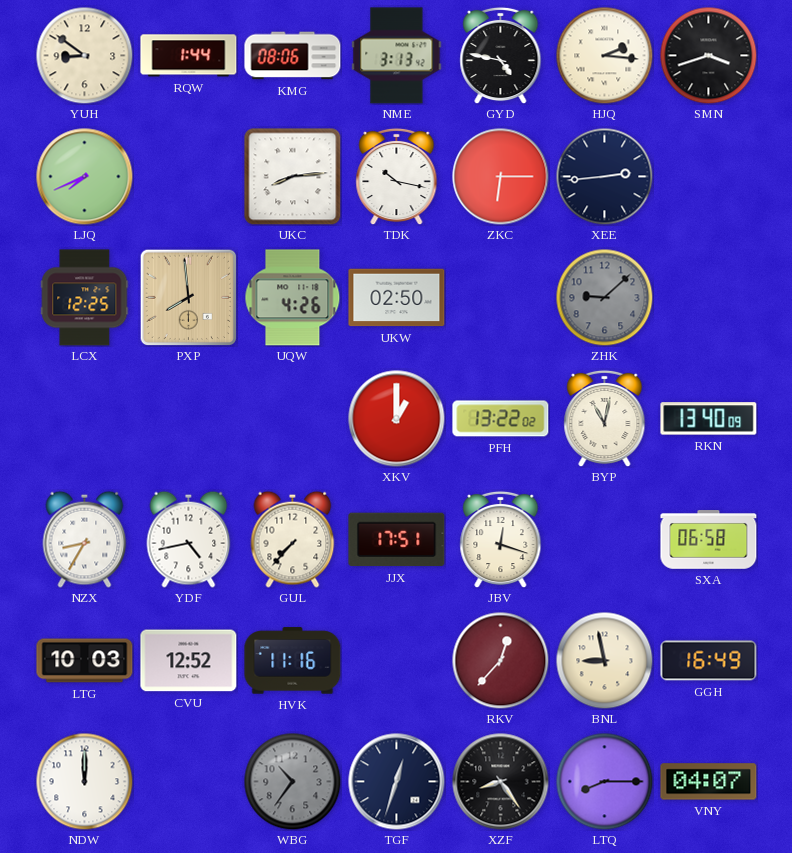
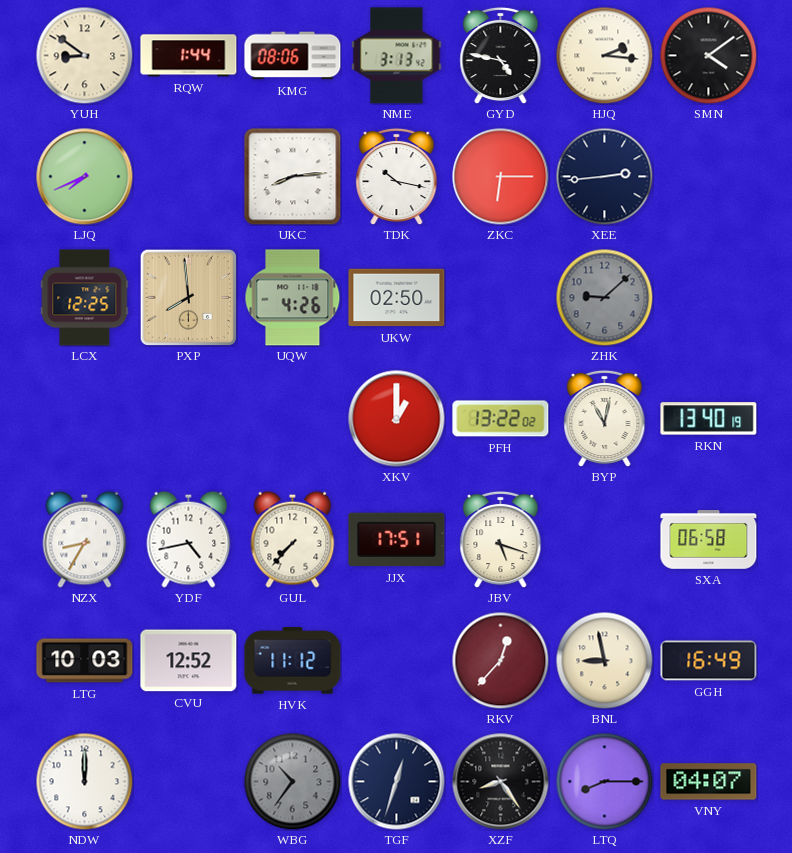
SMN: 3:42 -> 4:09
RKN: 13:40:09 -> 13:40:19
JBV: 12:18 -> 5:18
HVK: 11:16 -> 11:12
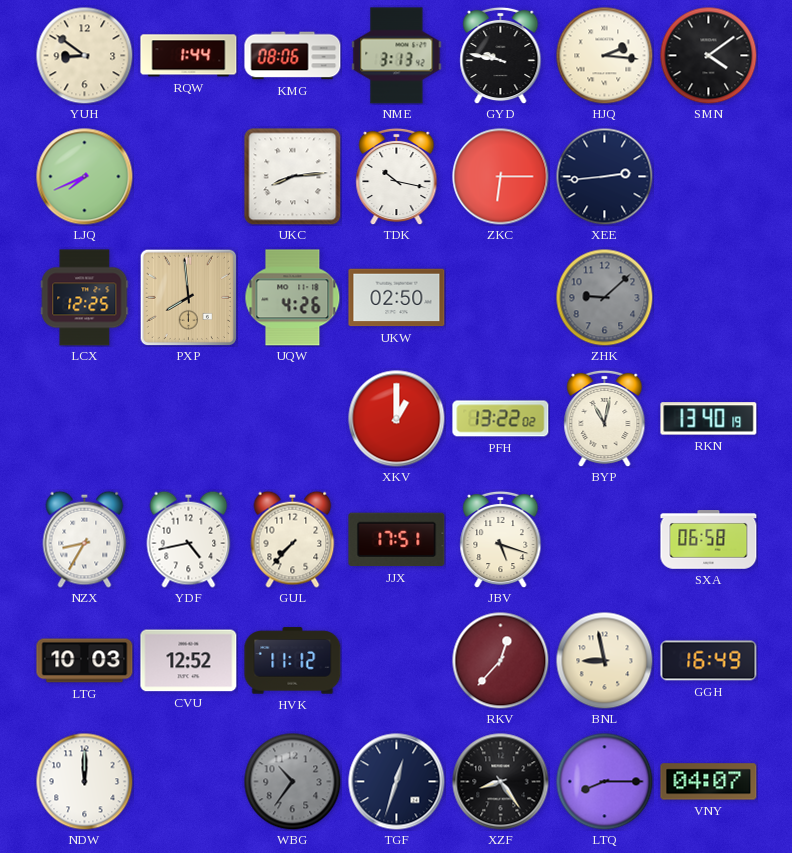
GYD: 4:47 -> 9:47
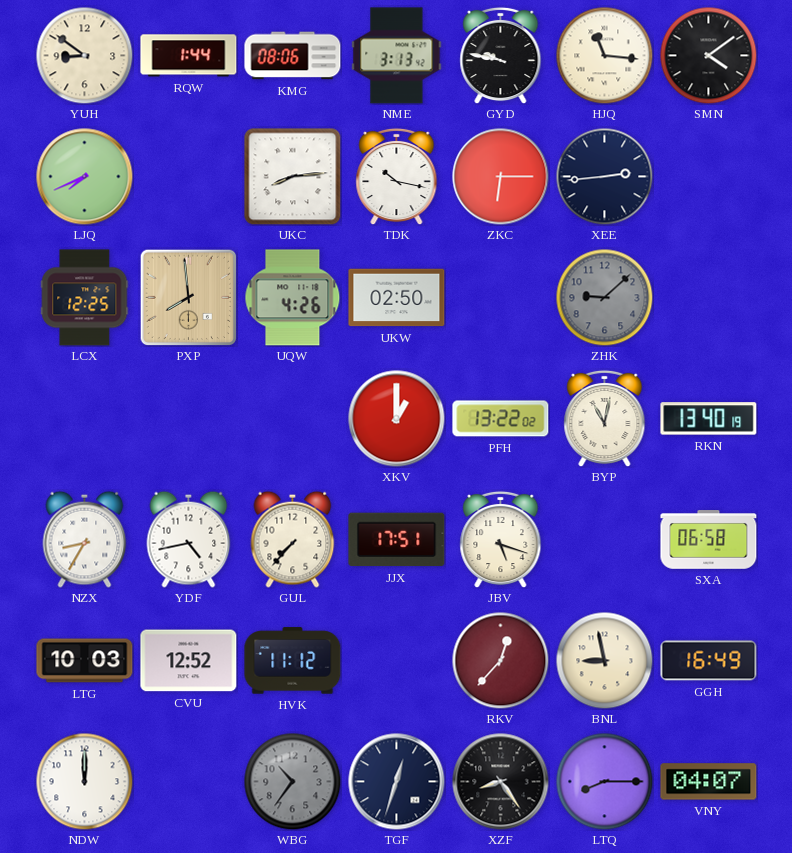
HJQ: 2:16 -> 11:16
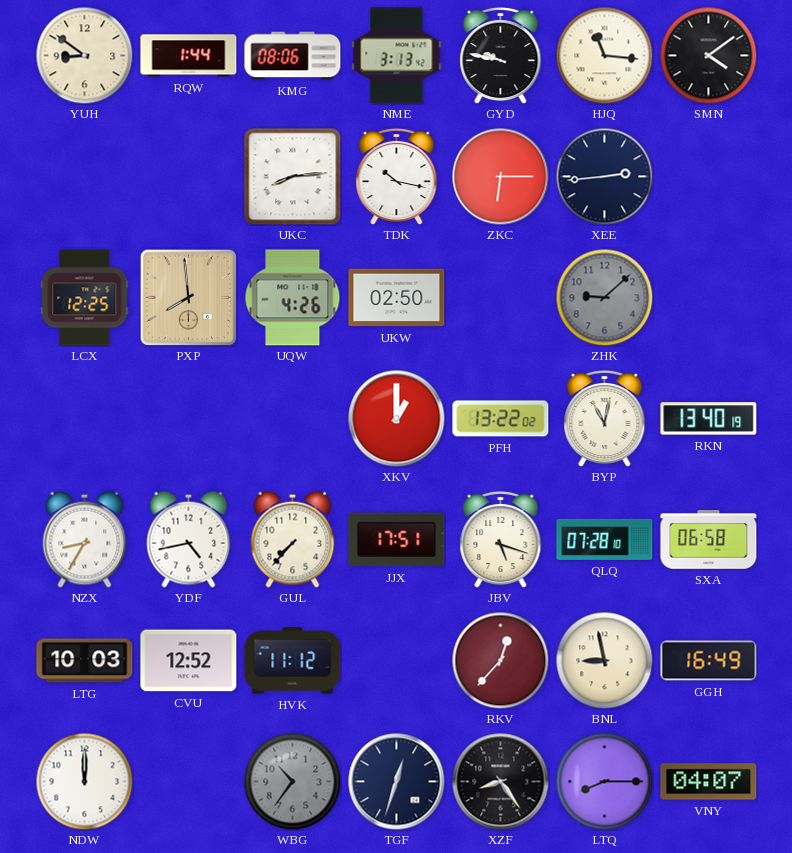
LJQ: 7:41 -> none
QLQ: none -> 07:28
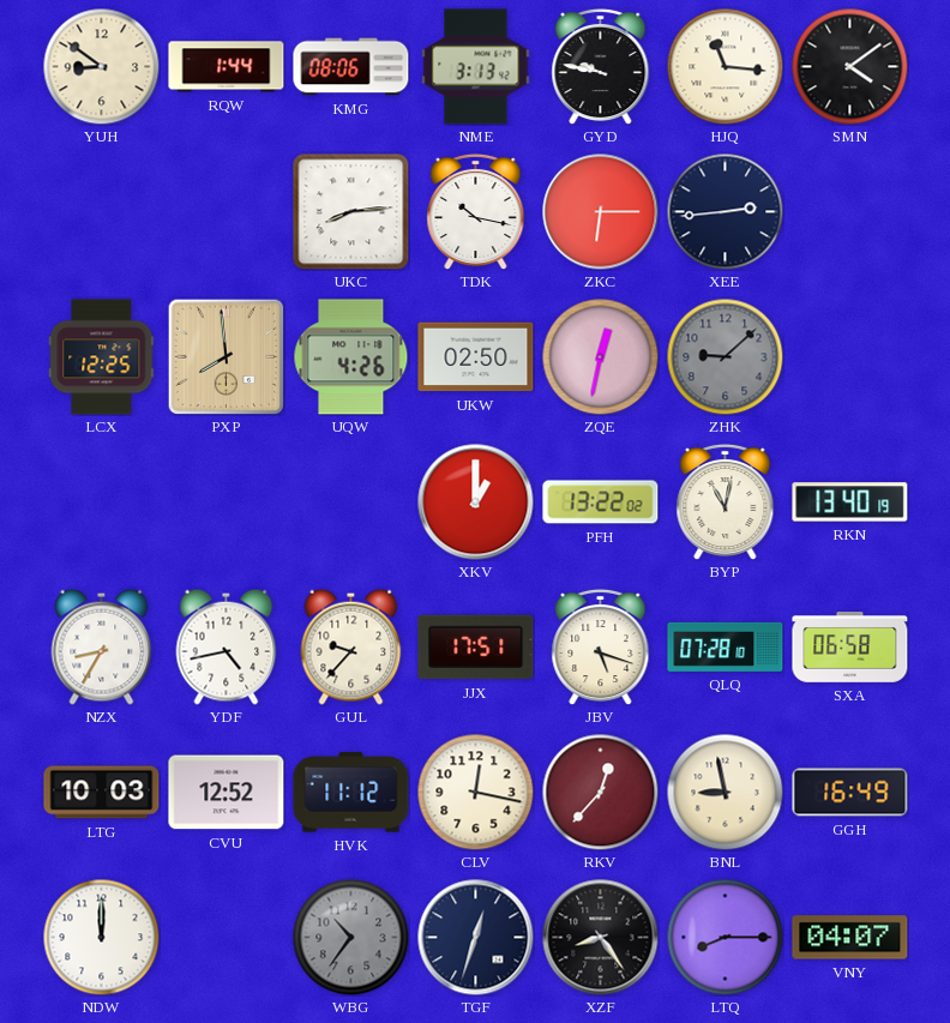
ZQE: none -> 12:32
GUL: 7:37 -> 9:37
CLV: none -> 12:17
